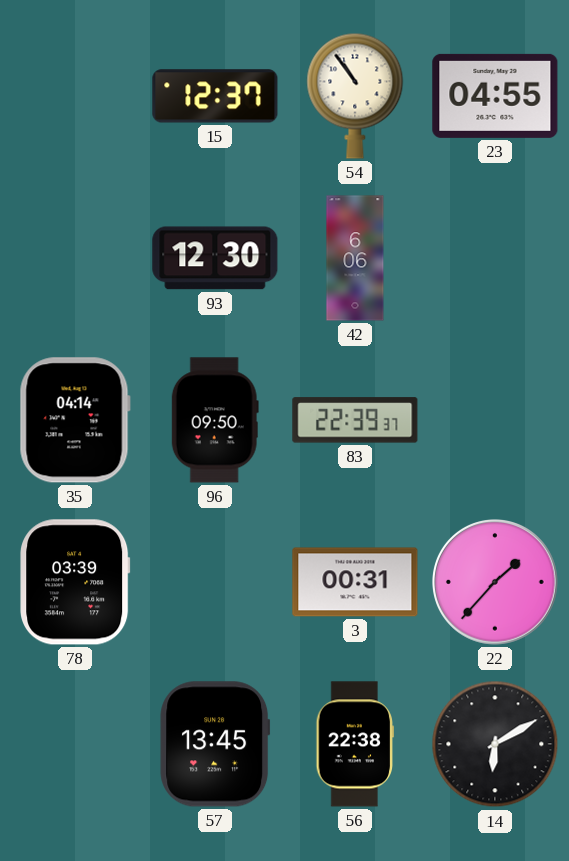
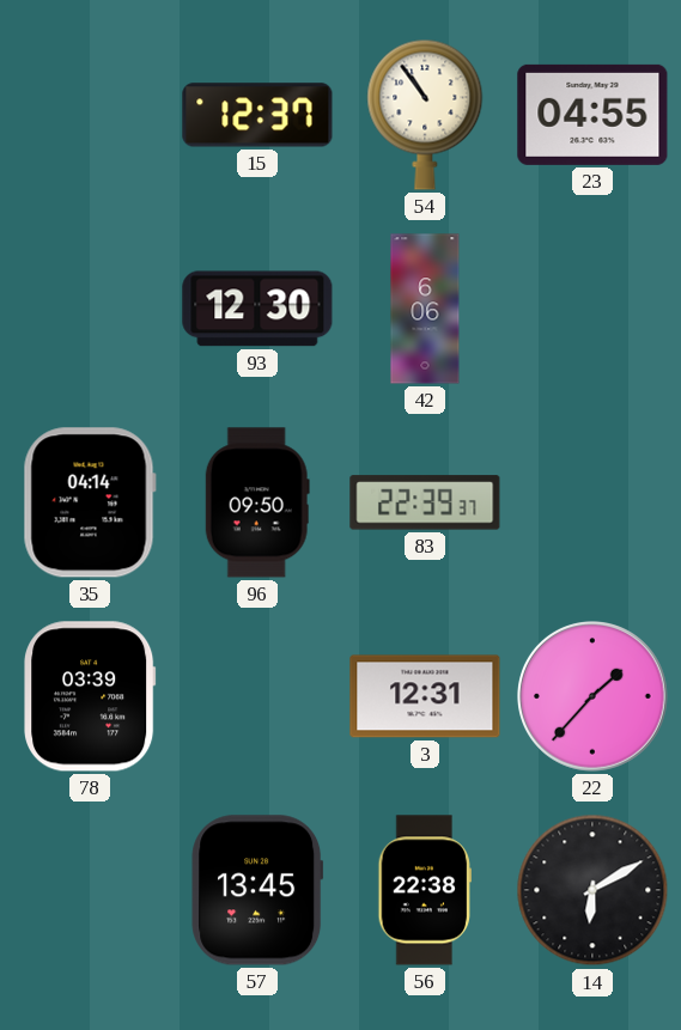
3: 00:31 -> 12:31
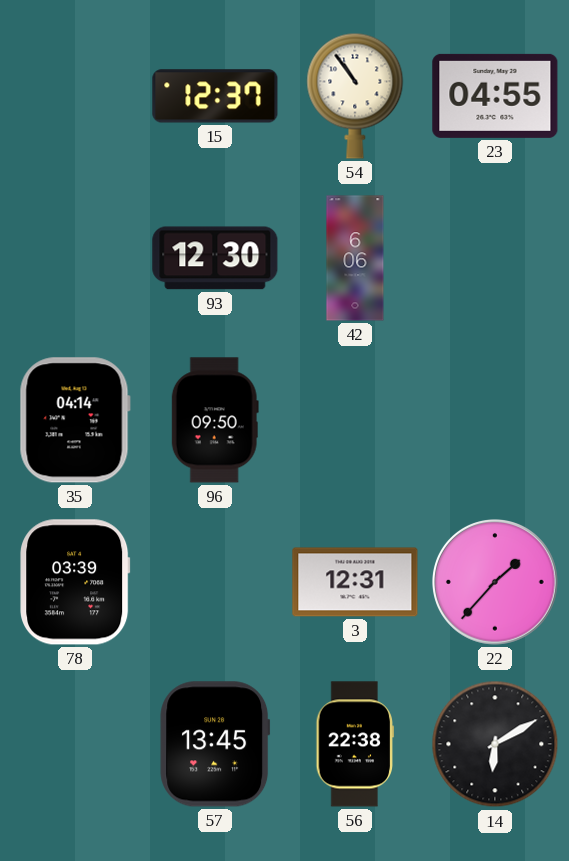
83: 22:39 -> none
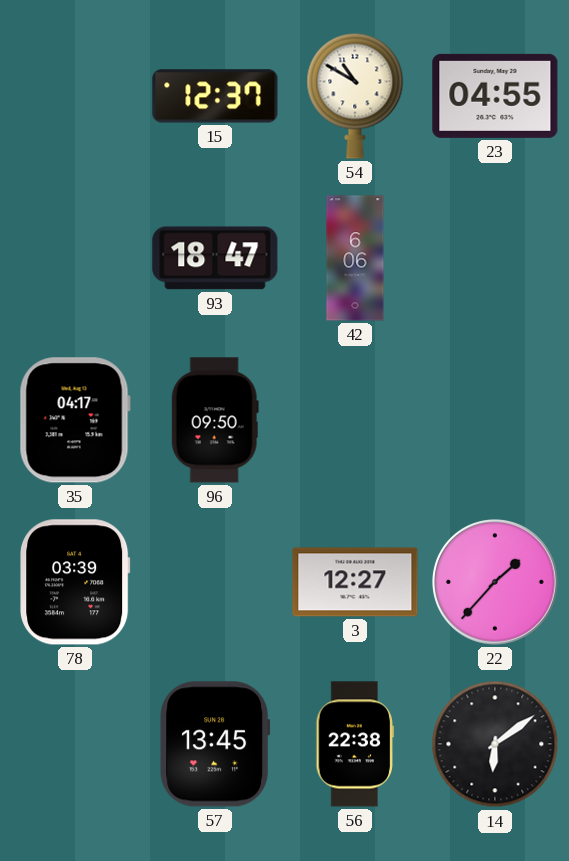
54: 10:54 -> 10:50
93: 12:30 -> 18:47
35: 04:14 -> 04:17
3: 12:31 -> 12:27
14: 6:10 -> 6:09
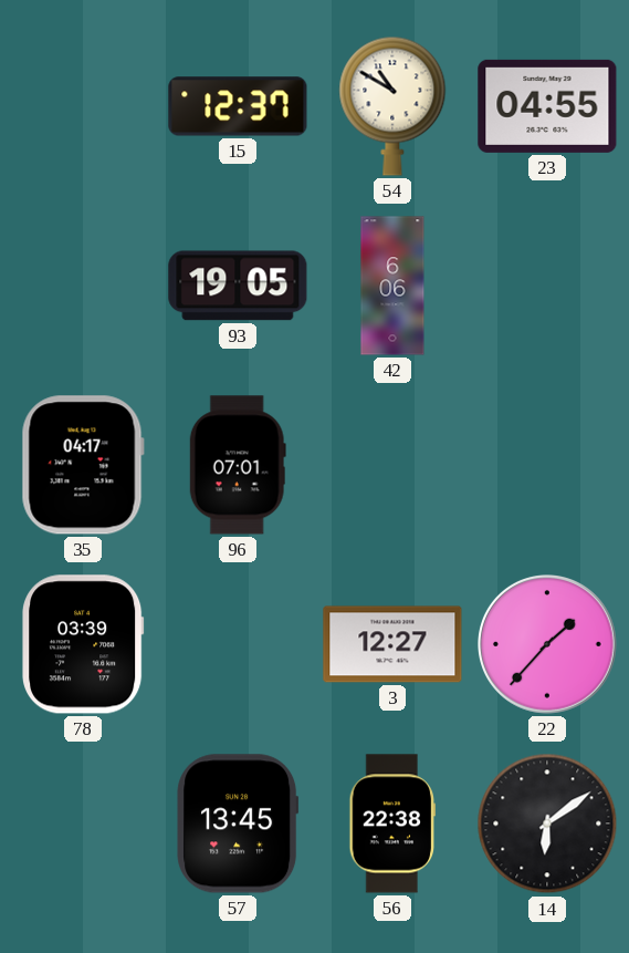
93: 18:47 -> 19:05
96: 09:50 -> 07:01
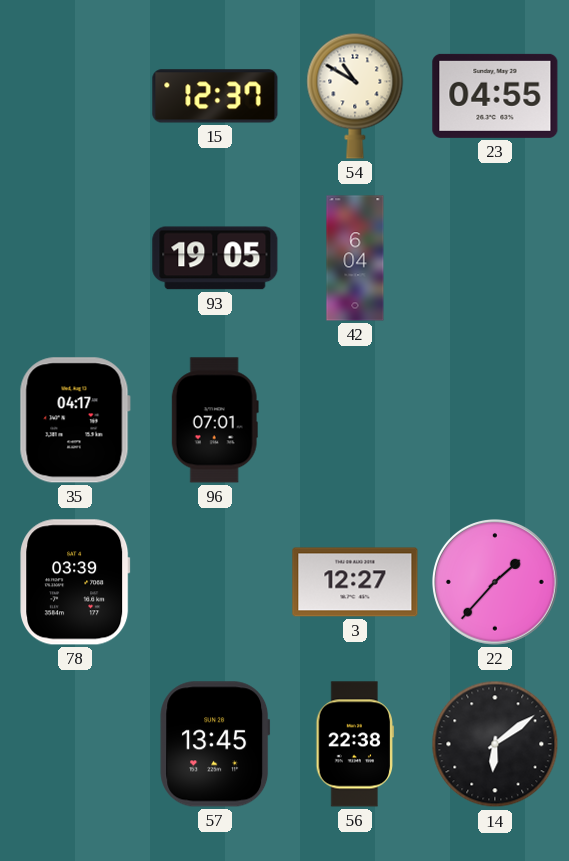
42: 6:06 -> 6:04
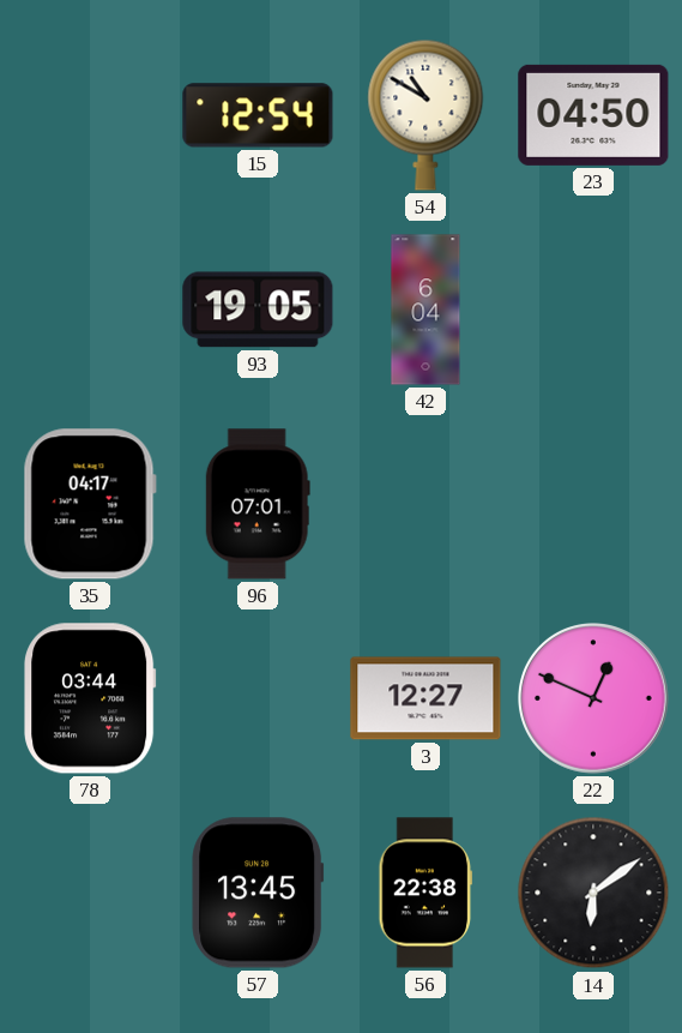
15: 12:37 -> 12:54
23: 04:55 -> 04:50
78: 03:39 -> 03:44
22: 1:37 -> 12:49
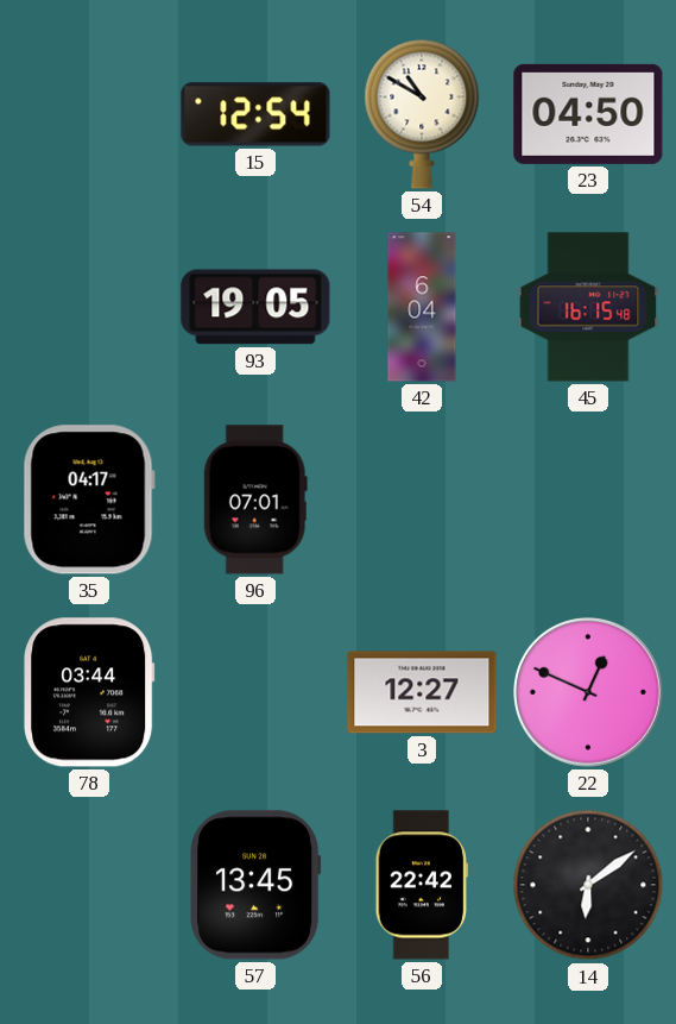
45: none -> 16:15
56: 22:38 -> 22:42
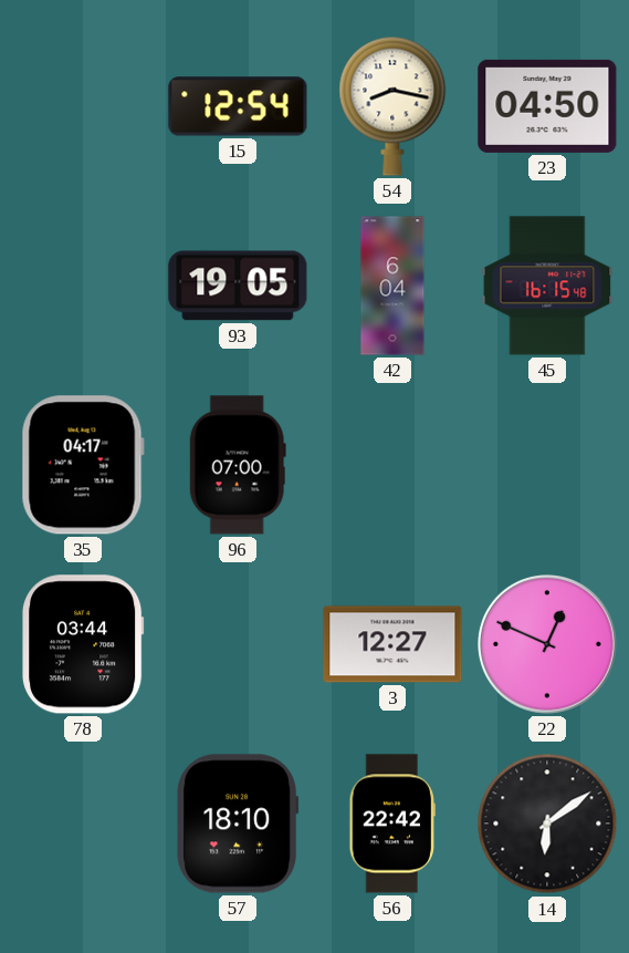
54: 10:50 -> 8:17
96: 07:01 -> 07:00
57: 13:45 -> 18:10
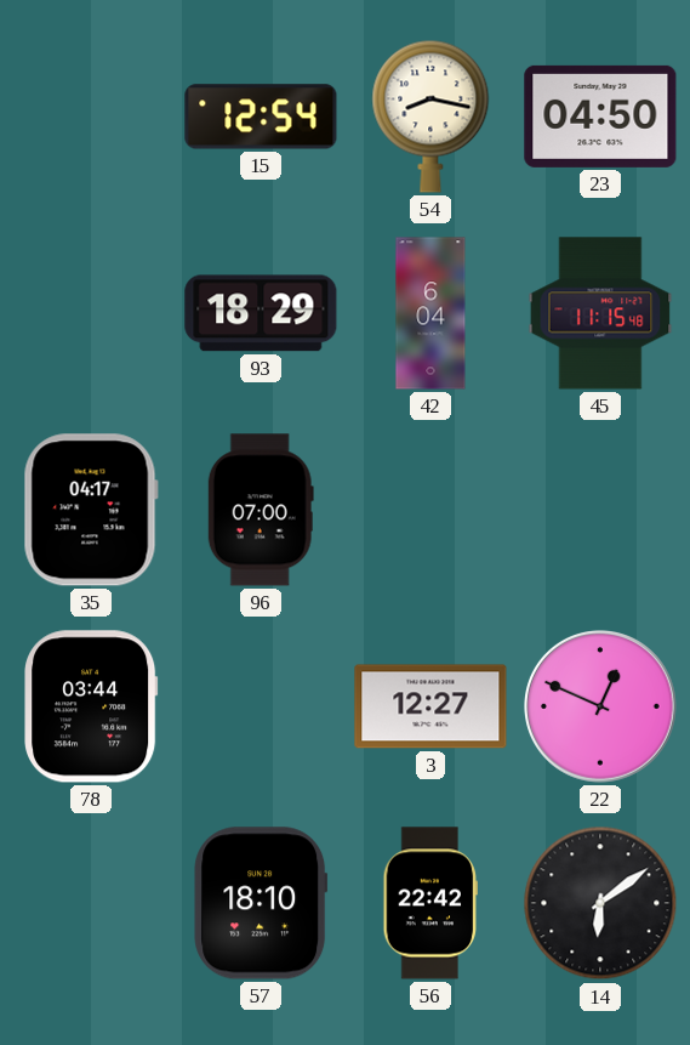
93: 19:05 -> 18:29
45: 16:15 -> 11:15
